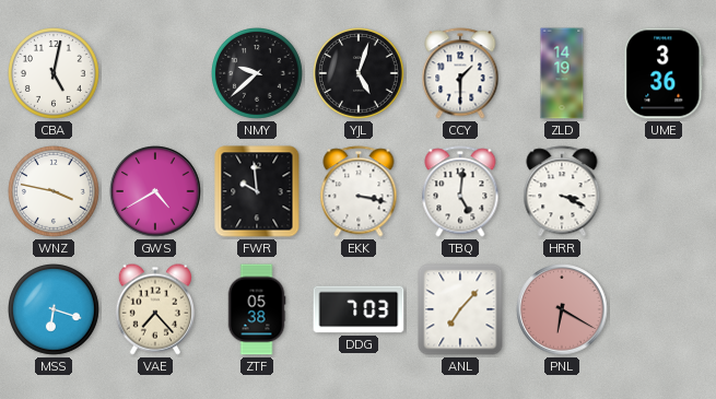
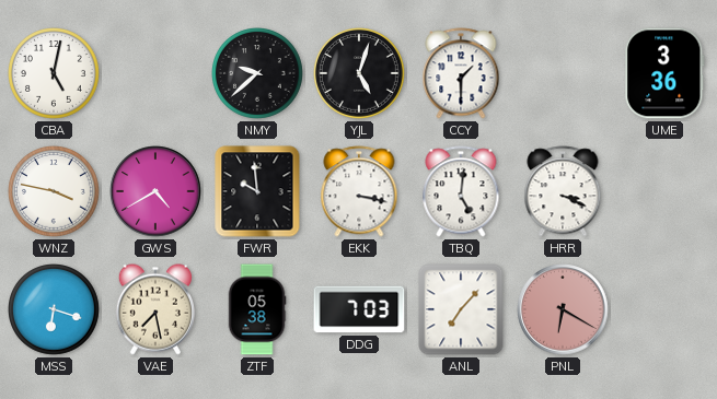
ZLD: 14:19 -> none
VAE: 7:23 -> 7:28
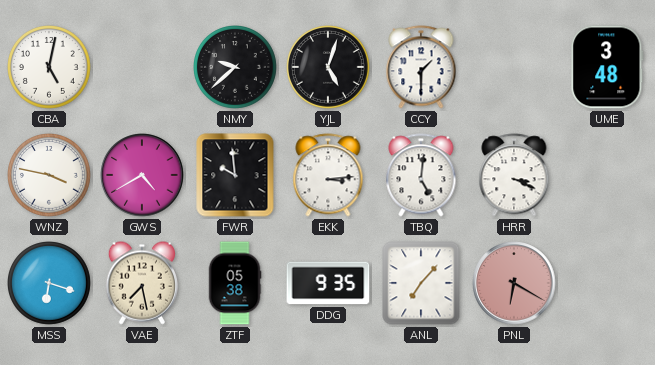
UME: 3:36 -> 3:48
EKK: 3:17 -> 3:14
DDG: 7:03 -> 9:35
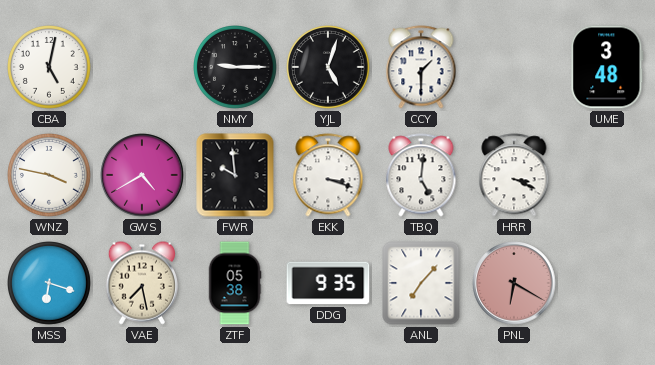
NMY: 9:38 -> 9:15
EKK: 3:14 -> 3:18
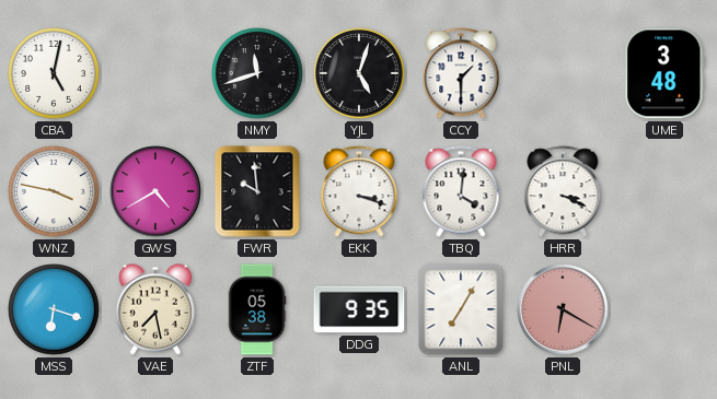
NMY: 9:15 -> 11:42
TBQ: 5:01 -> 4:01
ANL: 7:07 -> 7:05
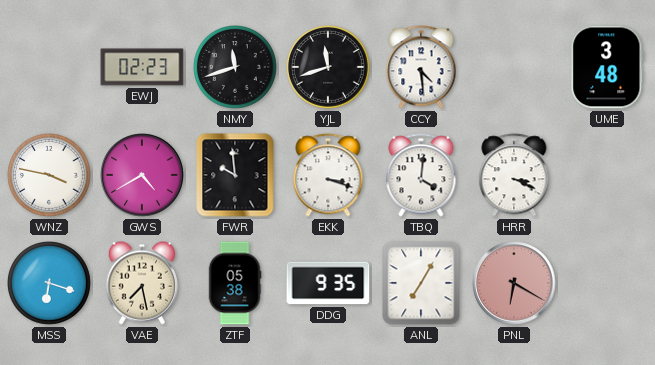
CBA: 5:02 -> none
EWJ: none -> 02:23
YJL: 5:03 -> 11:42
CCY: 1:30 -> 4:29
